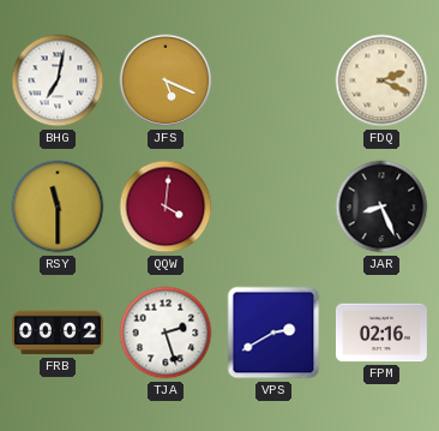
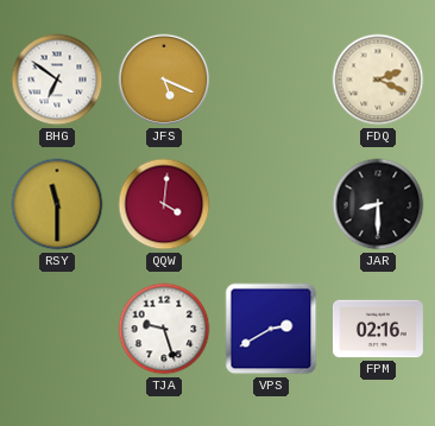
BHG: 7:02 -> 6:51
JAR: 8:26 -> 8:30
FRB: 00:02 -> none
TJA: 2:27 -> 9:27
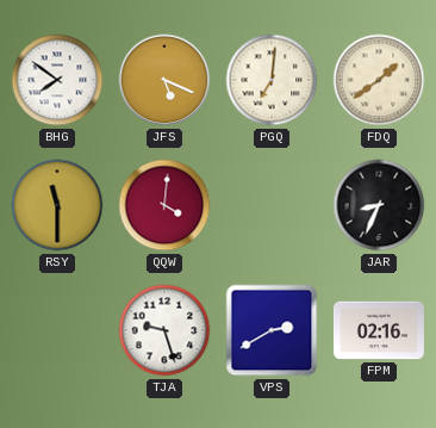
BHG: 6:51 -> 7:51
PGQ: none -> 7:01
FDQ: 2:19 -> 1:39
JAR: 8:30 -> 8:34
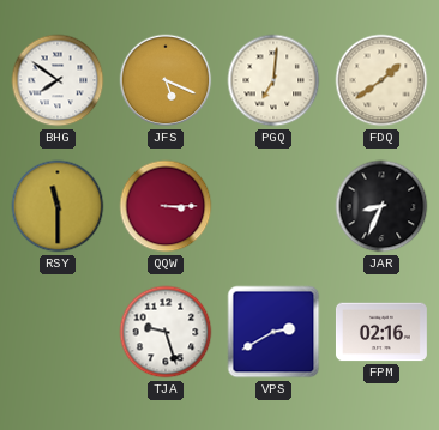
QQW: 4:01 -> 3:15
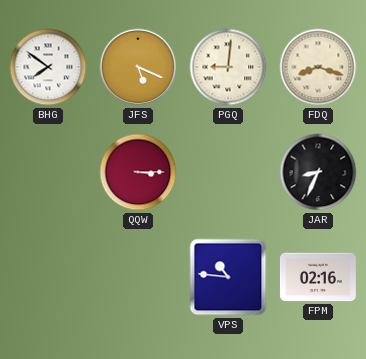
PGQ: 7:01 -> 9:01
FDQ: 1:39 -> 8:18
RSY: 11:30 -> none
TJA: 9:27 -> none
VPS: 2:40 -> 10:46
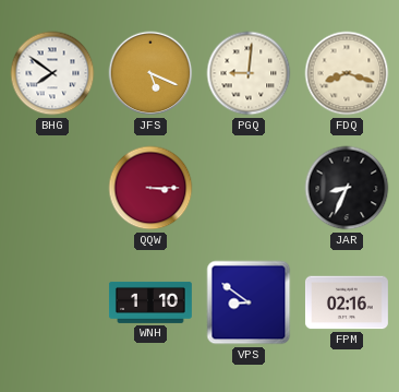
WNH: none -> 1:10
VPS: 10:46 -> 8:51
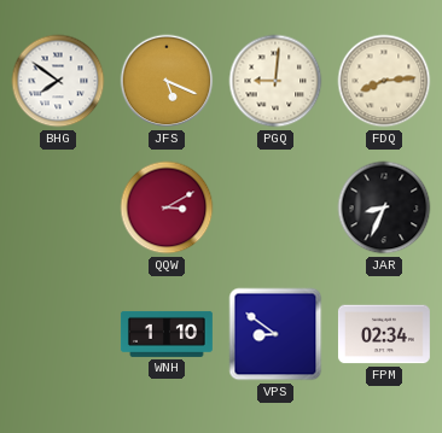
FDQ: 8:18 -> 8:14
QQW: 3:15 -> 3:10
FPM: 02:16 -> 02:34
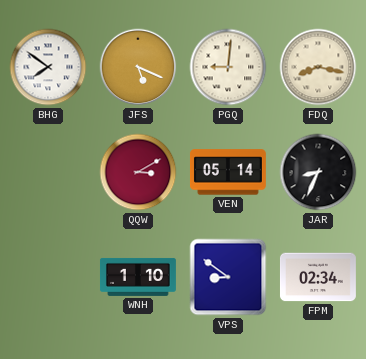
FDQ: 8:14 -> 8:17
VEN: none -> 05:14
